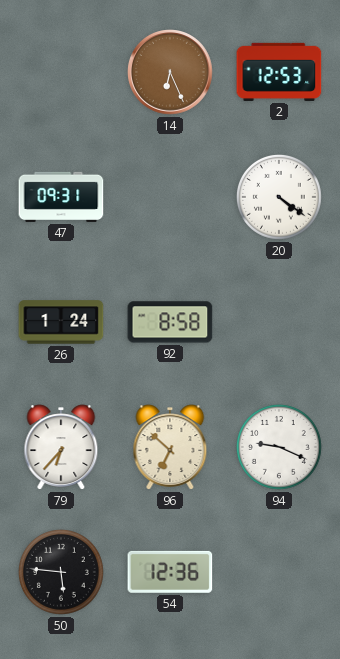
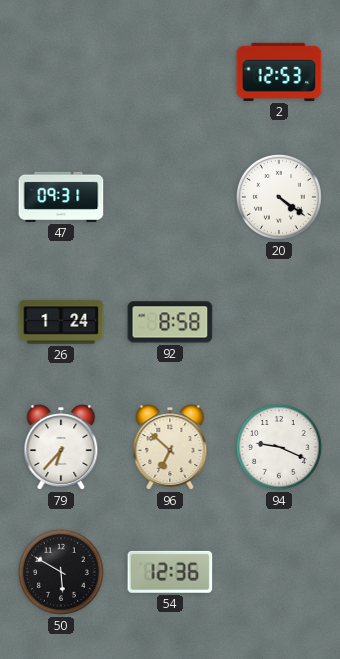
14: 6:26 -> none
50: 5:46 -> 5:50
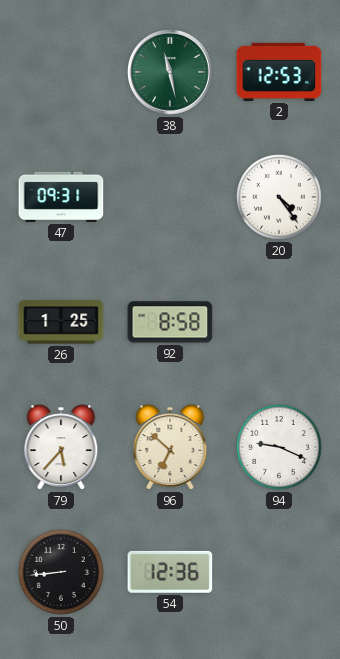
38: none -> 11:28
20: 4:21 -> 4:24
26: 1:24 -> 1:25
79: 6:37 -> 5:37
50: 5:50 -> 8:44
